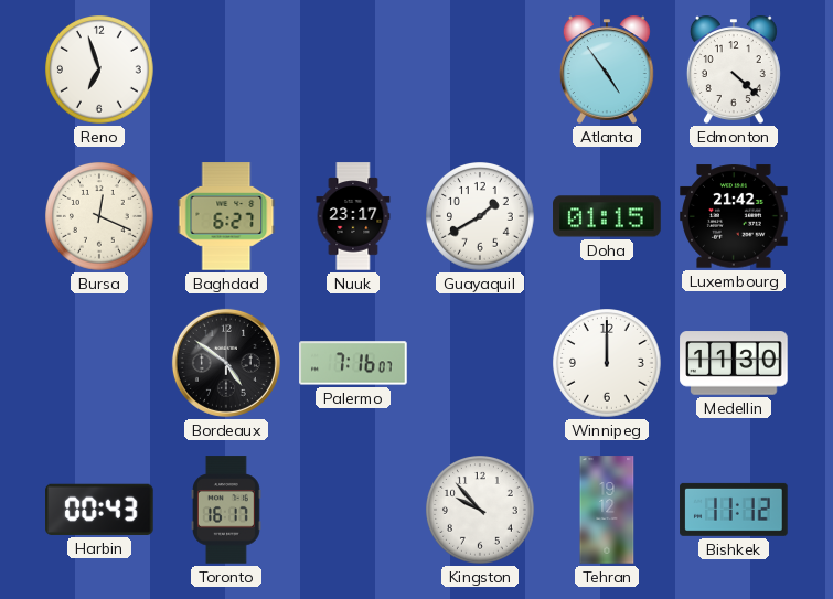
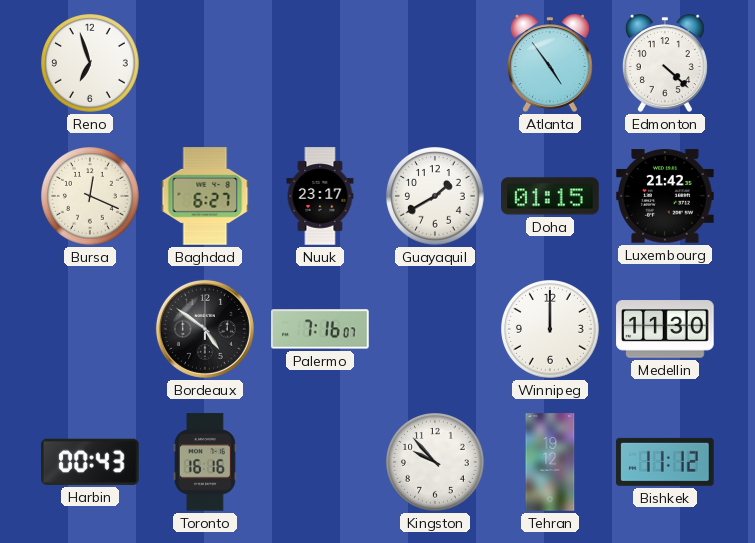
Toronto: 16:17 -> 16:16
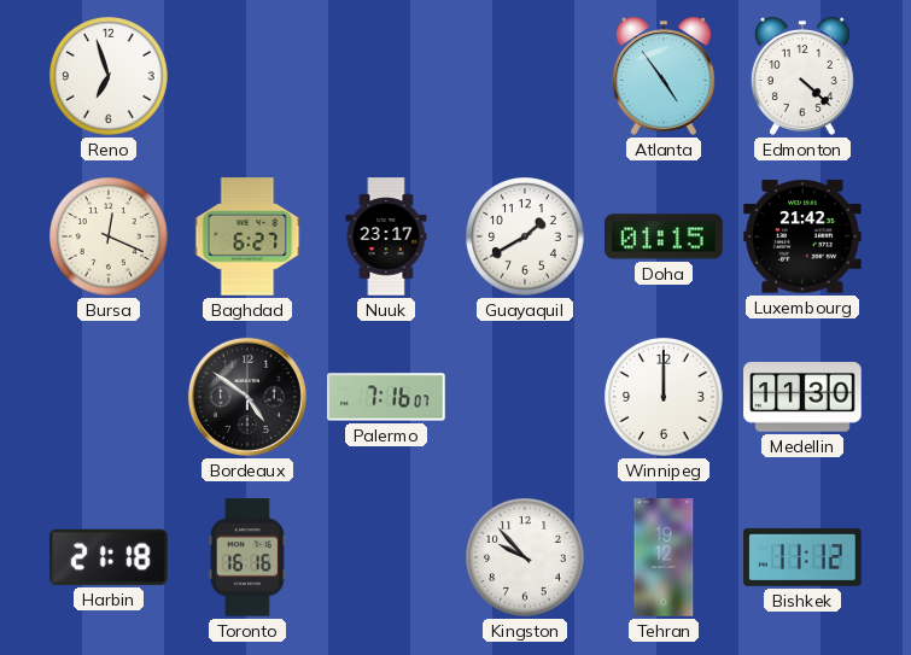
Harbin: 00:43 -> 21:18
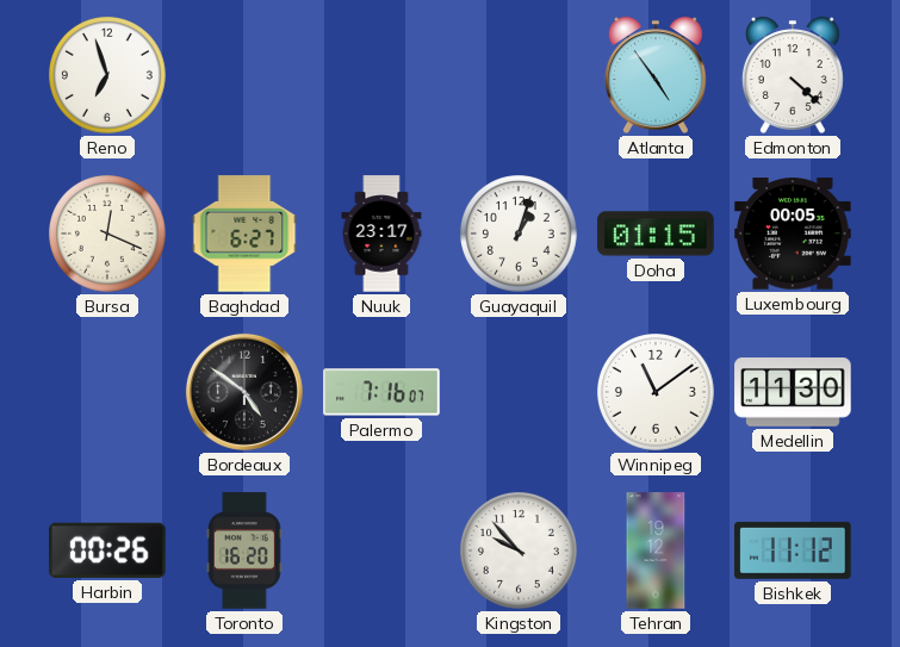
Guayaquil: 1:40 -> 1:03
Luxembourg: 21:42 -> 00:05
Winnipeg: 12:00 -> 11:09
Harbin: 21:18 -> 00:26
Toronto: 16:16 -> 16:20
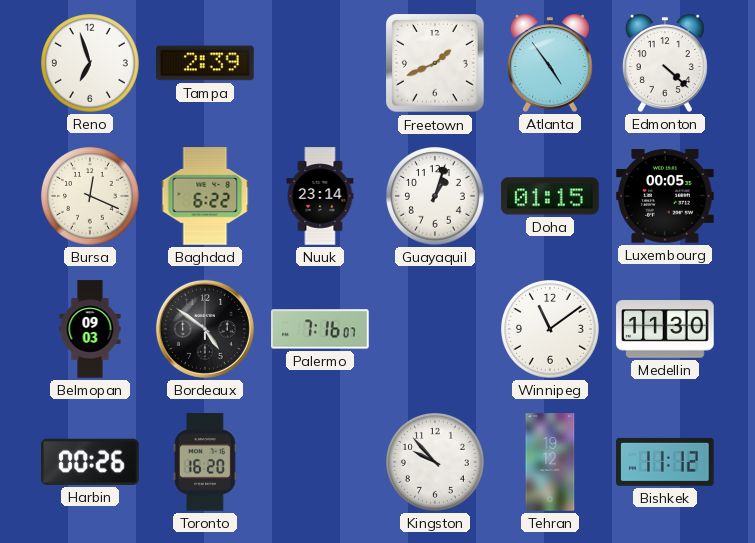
Tampa: none -> 2:39
Freetown: none -> 1:41
Baghdad: 6:27 -> 6:22
Nuuk: 23:17 -> 23:14
Belmopan: none -> 09:03
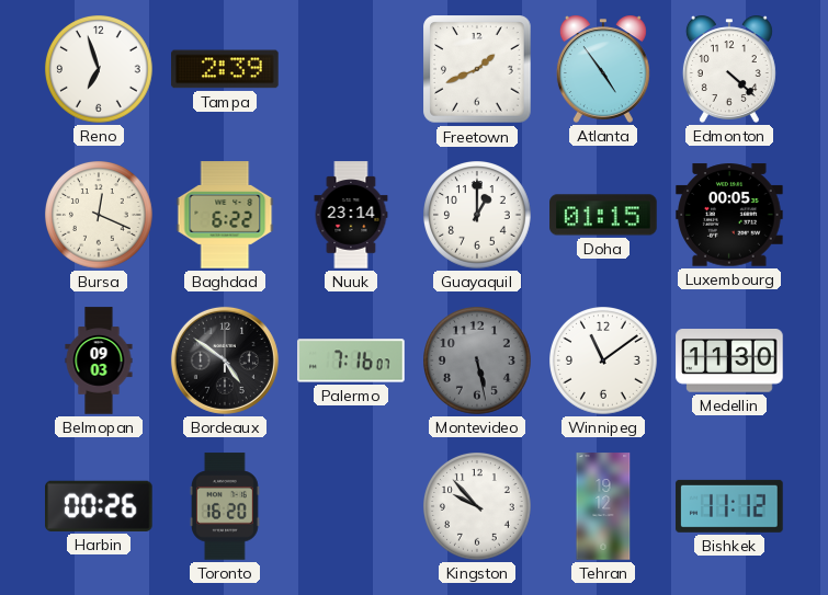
Guayaquil: 1:03 -> 1:00
Montevideo: none -> 5:28
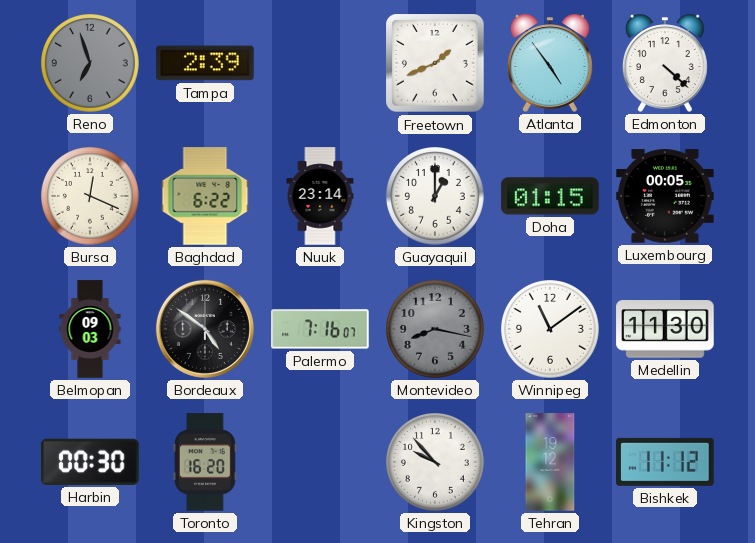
Reno dial: white -> grey
Montevideo: 5:28 -> 8:17
Harbin: 00:26 -> 00:30
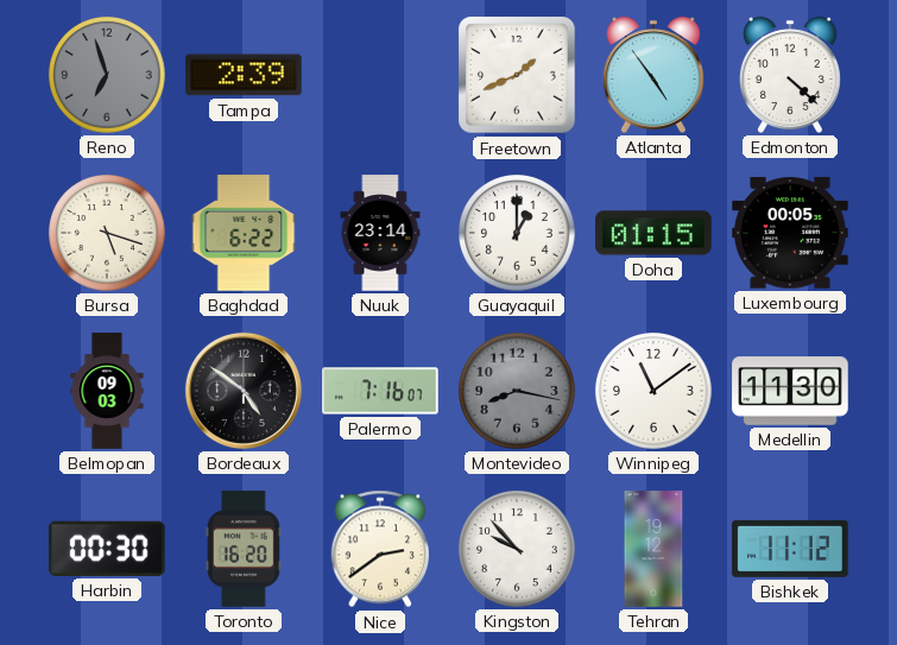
Bursa: 12:19 -> 5:18
Nice: none -> 2:39
